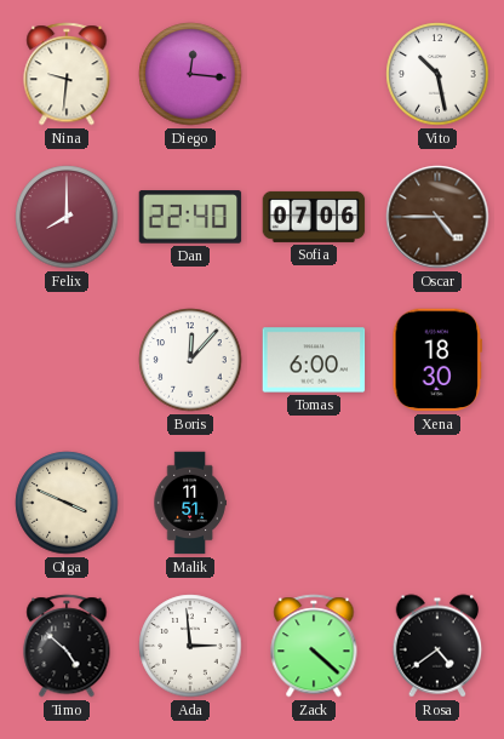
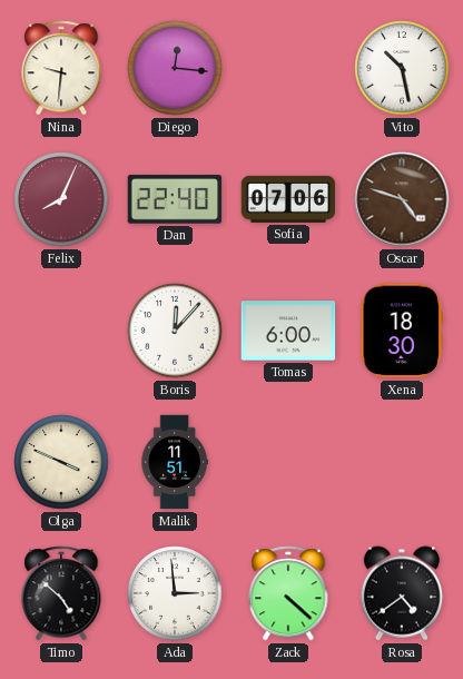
Felix: 8:00 -> 8:04
Oscar: 4:45 -> 4:48
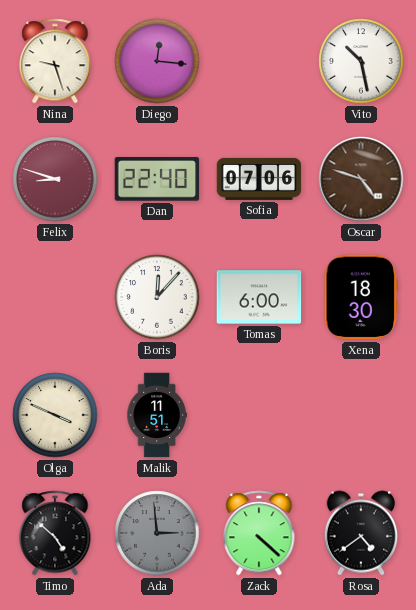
Nina: 9:31 -> 9:27
Felix: 8:04 -> 8:48
Ada dial: white -> grey
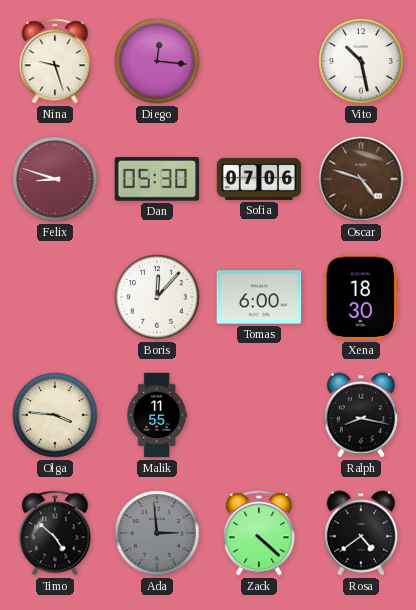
Dan: 22:40 -> 05:30
Olga: 3:49 -> 3:46
Malik: 11:51 -> 11:55
Ralph: none -> 8:17
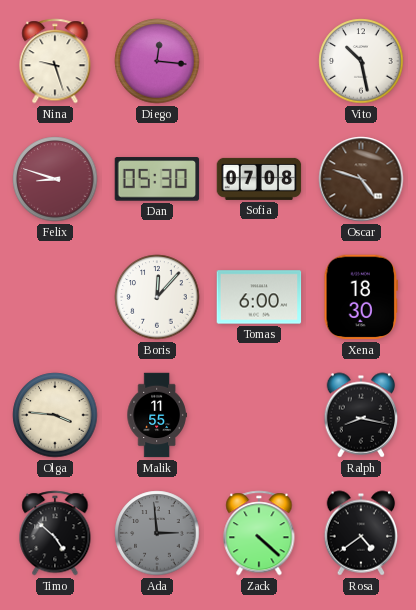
Sofia: 07:06 -> 07:08
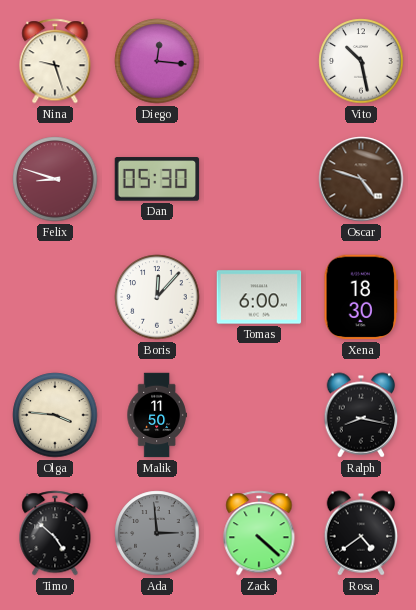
Sofia: 07:08 -> none
Malik: 11:55 -> 11:50
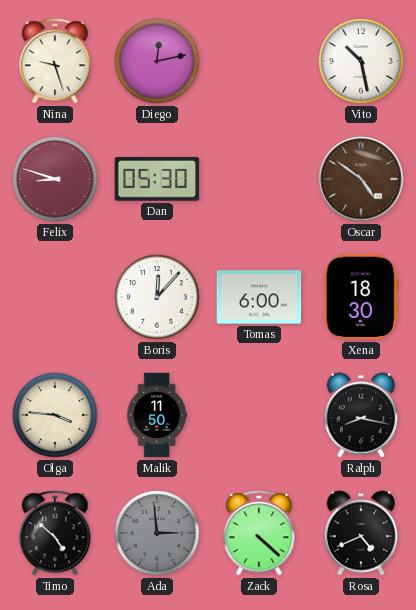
Diego: 12:16 -> 12:13
Oscar: 4:48 -> 4:51
Rosa: 4:39 -> 4:41
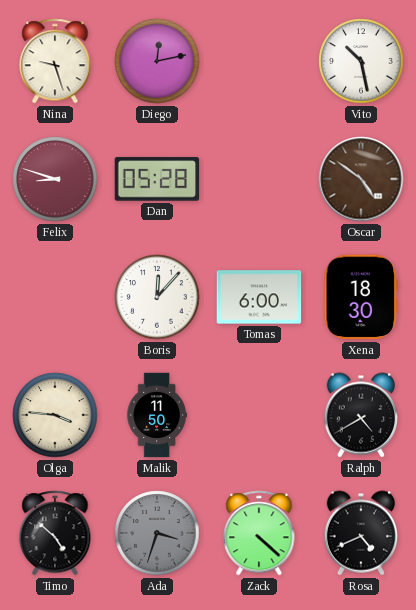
Dan: 05:30 -> 05:28
Ralph: 8:17 -> 4:40
Ada: 2:59 -> 3:33
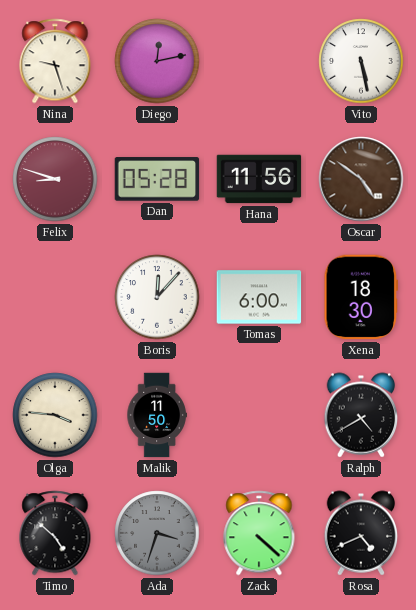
Vito: 10:28 -> 5:28
Hana: none -> 11:56
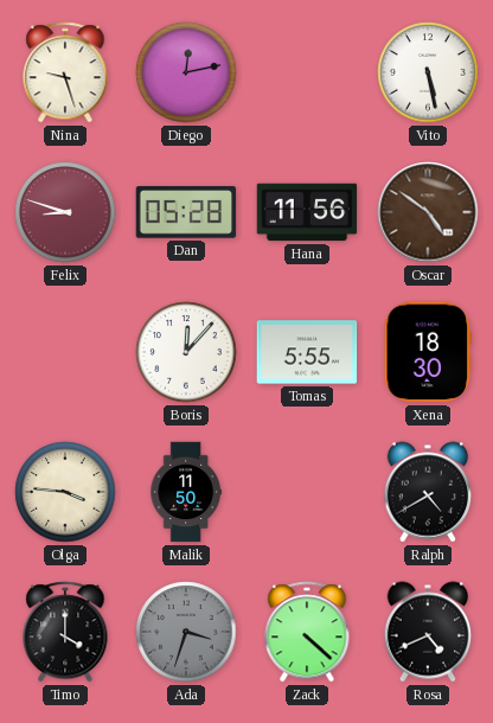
Tomas: 6:00 -> 5:55
Timo: 4:52 -> 4:00
